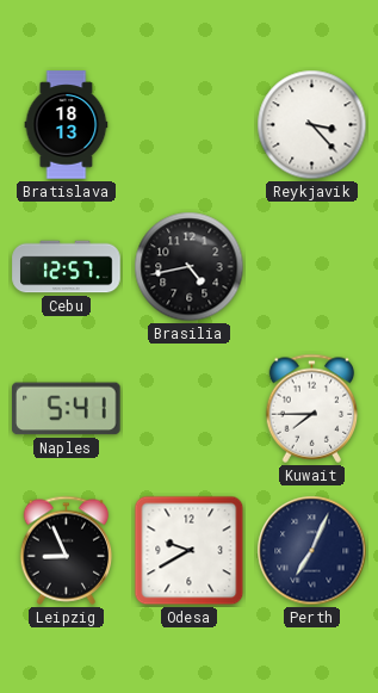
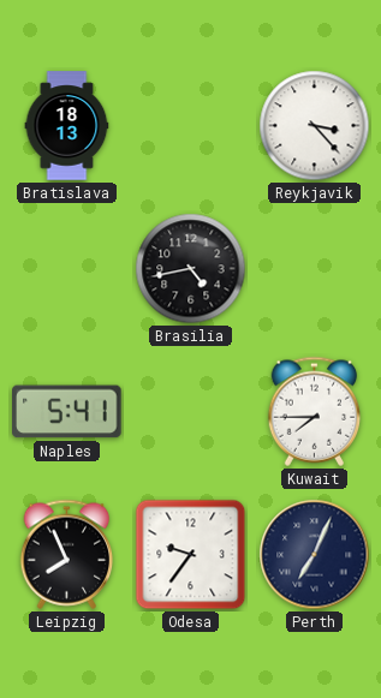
Cebu: 12:57 -> none
Leipzig: 8:56 -> 7:56
Odesa: 9:40 -> 9:36
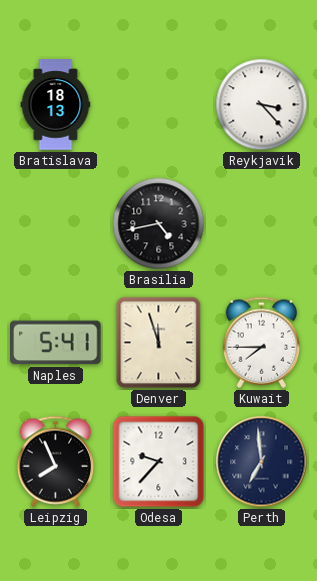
Denver: none -> 11:57
Odesa: 9:36 -> 9:37
Perth: 7:04 -> 6:59
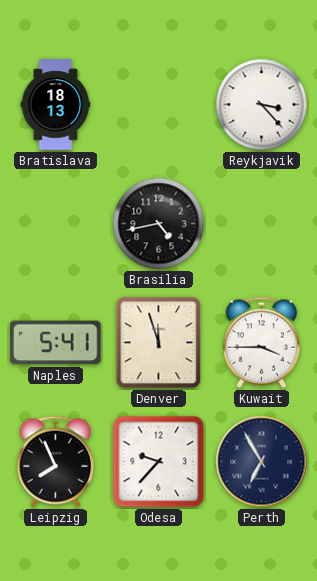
Kuwait: 7:45 -> 3:45
Perth: 6:59 -> 6:55
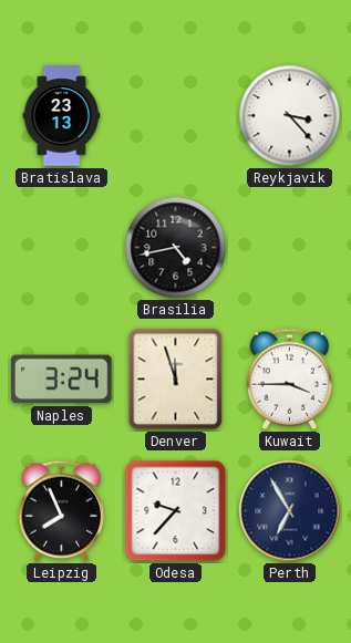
Bratislava: 18:13 -> 23:13
Naples: 5:41 -> 3:24
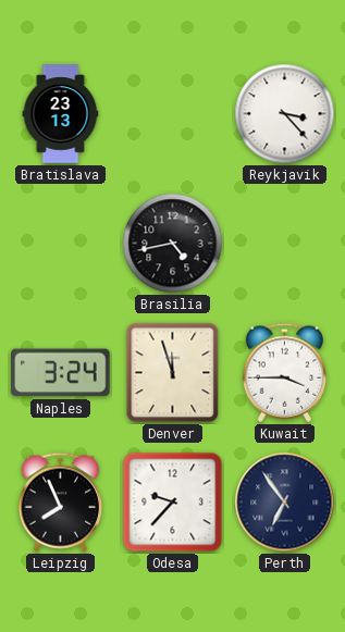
Perth: 6:55 -> 6:54
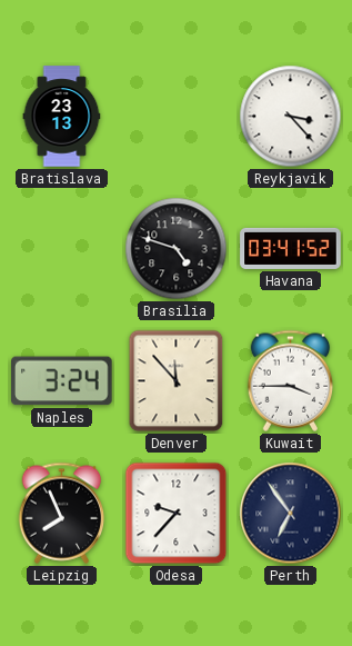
Brasilia: 4:43 -> 4:48
Havana: none -> 03:41
Denver: 11:57 -> 11:53
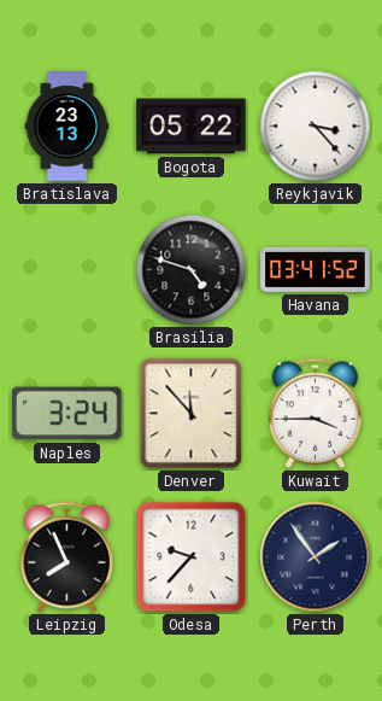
Bogota: none -> 05:22
Perth: 6:54 -> 1:54
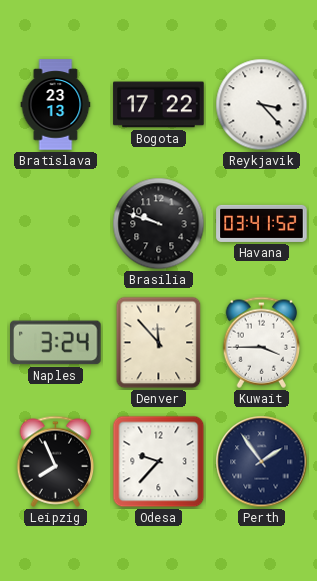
Bogota: 05:22 -> 17:22
Brasilia: 4:48 -> 9:48
